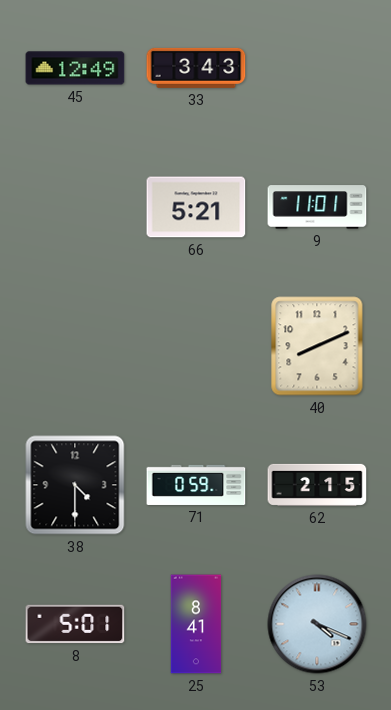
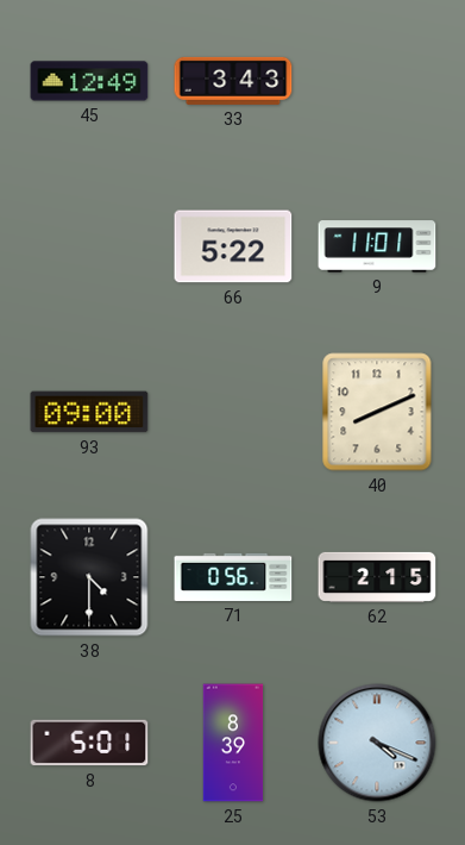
66: 5:21 -> 5:22
93: none -> 09:00
71: 0:59 -> 0:56
25: 8:41 -> 8:39
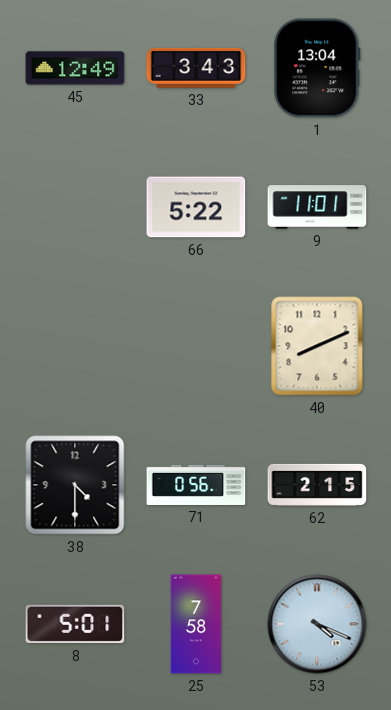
1: none -> 13:04
93: 09:00 -> none
25: 8:39 -> 7:58
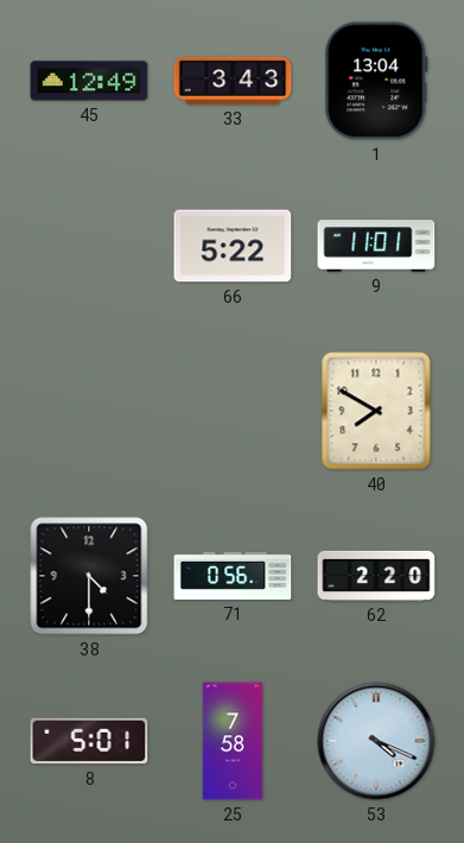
40: 8:11 -> 7:50
62: 2:15 -> 2:20
